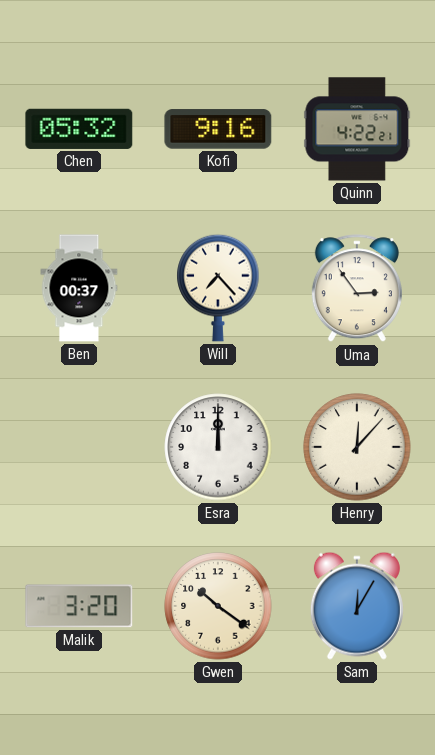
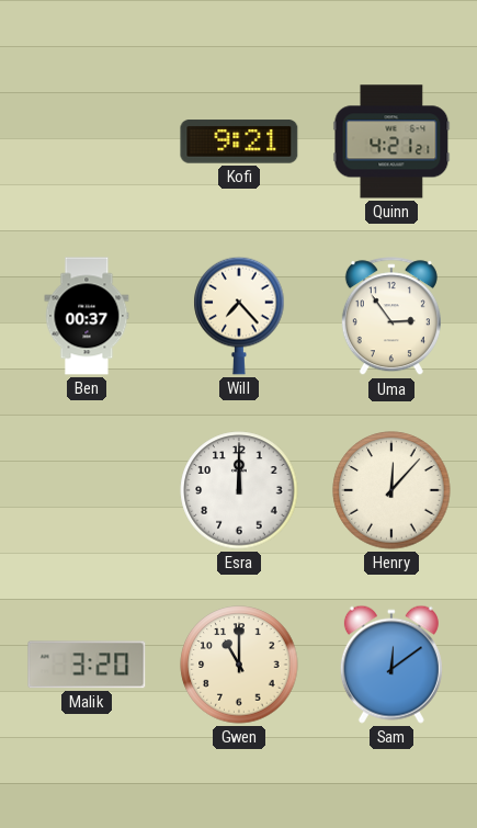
Chen: 05:32 -> none
Kofi: 9:16 -> 9:21
Quinn: 4:22 -> 4:21
Gwen: 10:21 -> 11:00
Sam: 12:05 -> 12:09
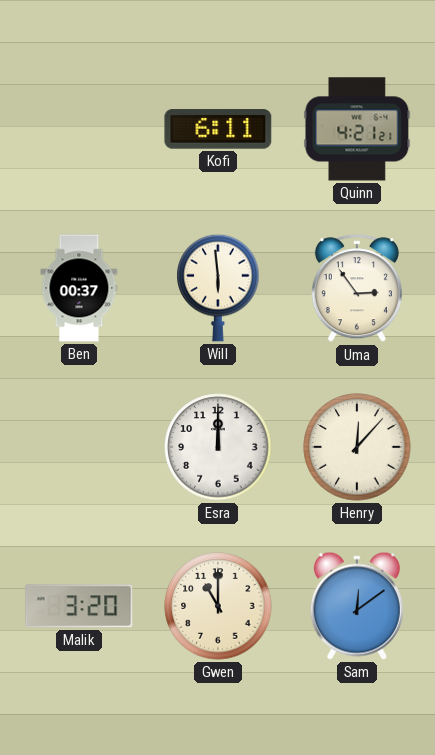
Kofi: 9:21 -> 6:11
Will: 7:23 -> 5:59
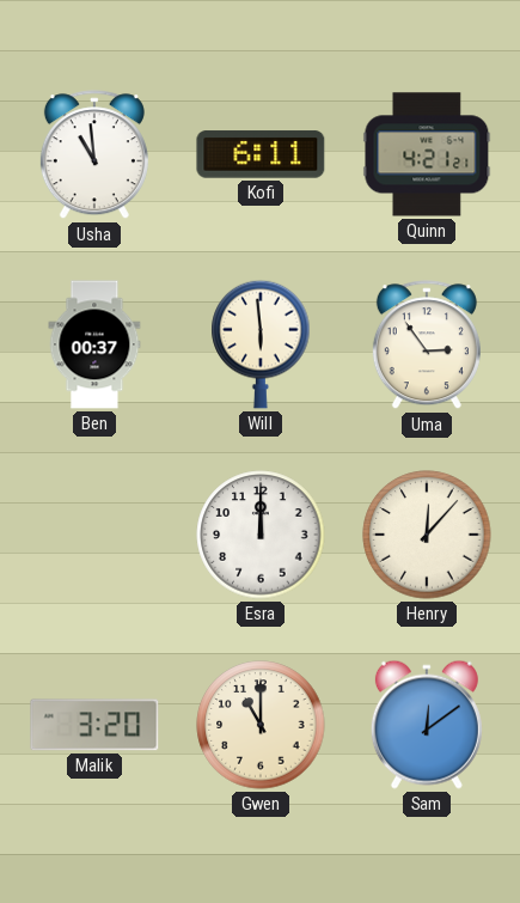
Usha: none -> 10:59
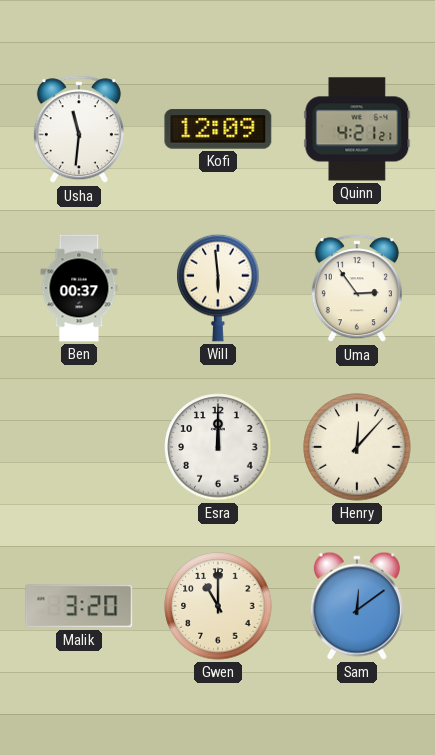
Usha: 10:59 -> 11:31
Kofi: 6:11 -> 12:09
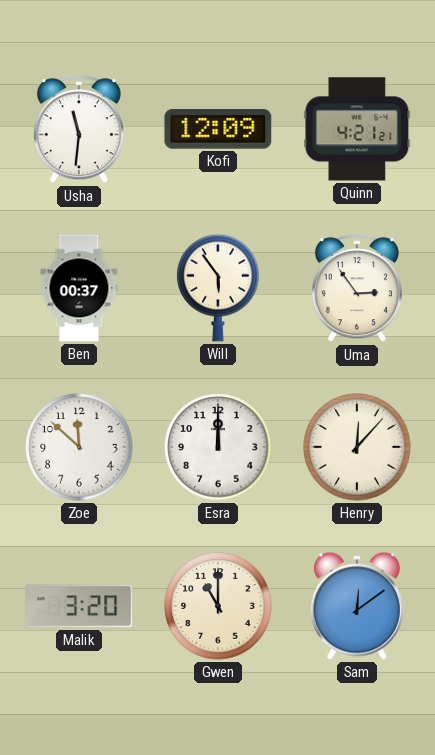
Will: 5:59 -> 5:54
Zoe: none -> 11:52
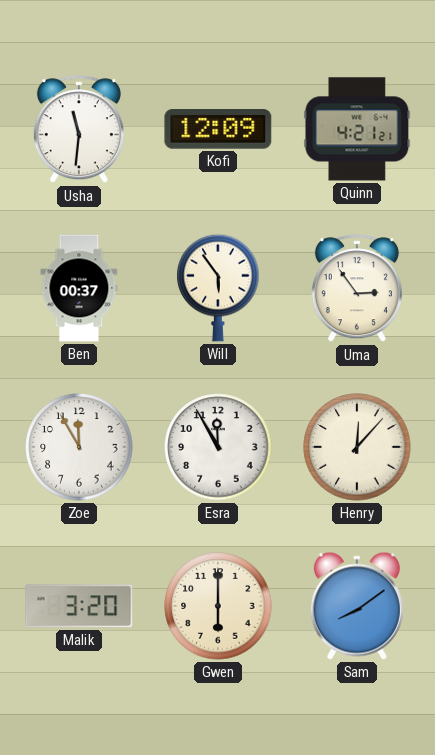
Zoe: 11:52 -> 11:55
Esra: 12:00 -> 11:55
Gwen: 11:00 -> 6:00
Sam: 12:09 -> 8:09
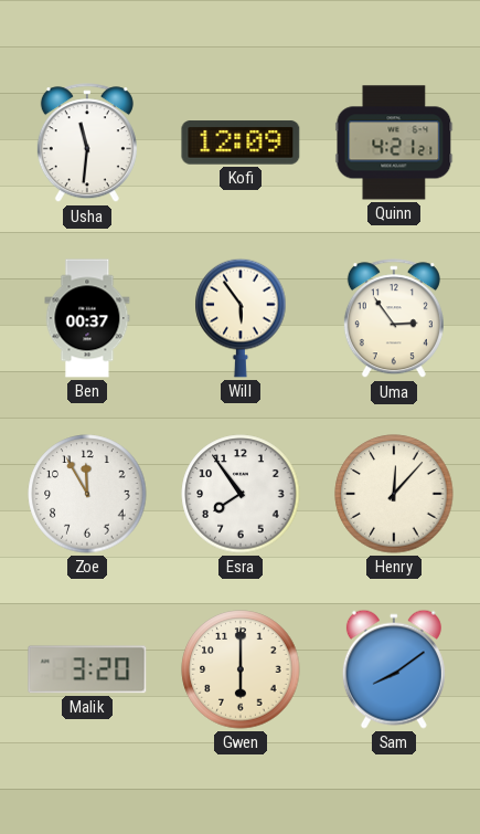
Esra: 11:55 -> 7:54
